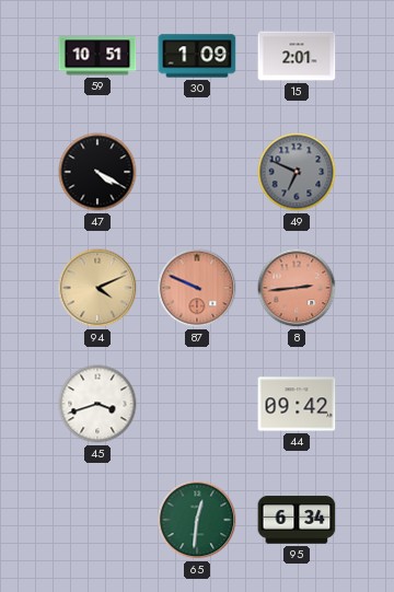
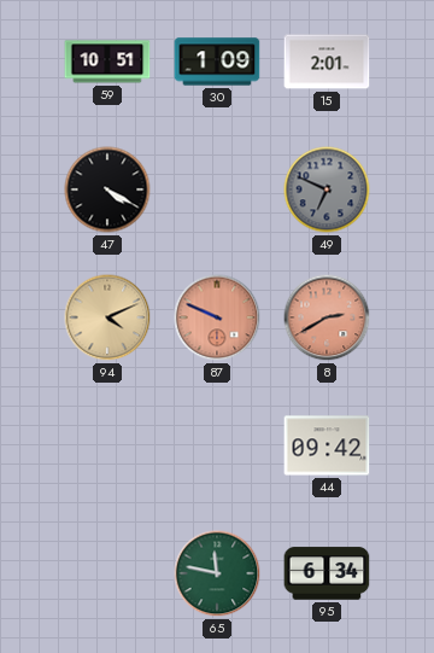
8: 2:44 -> 2:40
45: 3:42 -> none
65: 12:31 -> 11:47
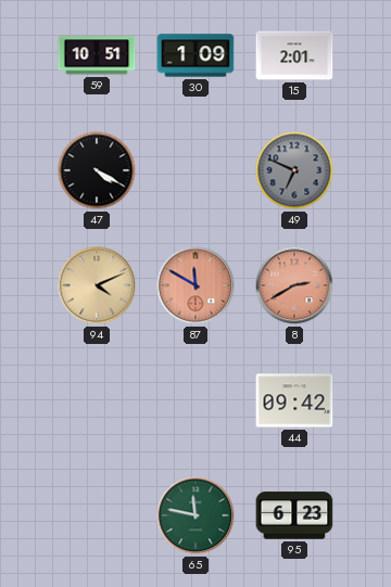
87: 9:49 -> 11:50
95: 6:34 -> 6:23
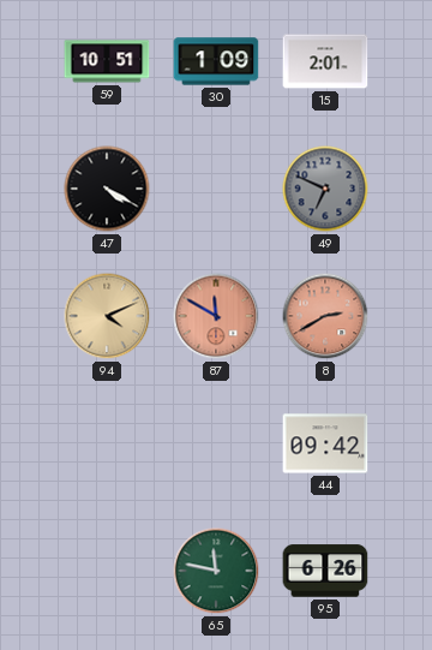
95: 6:23 -> 6:26
